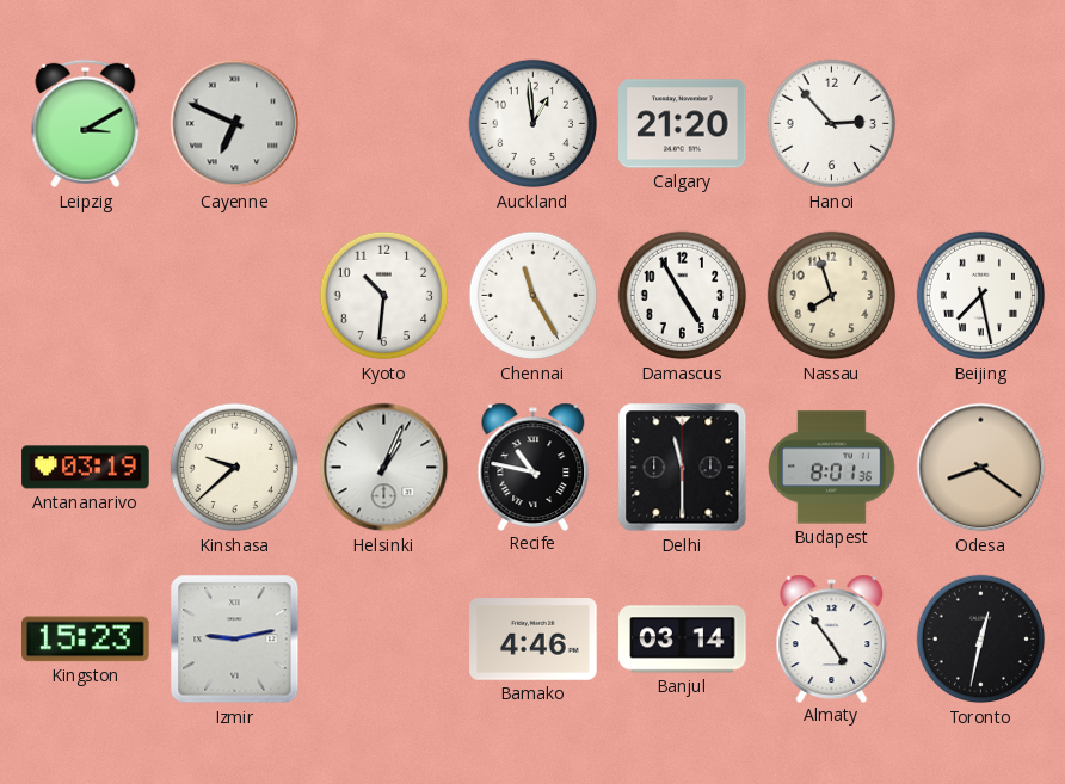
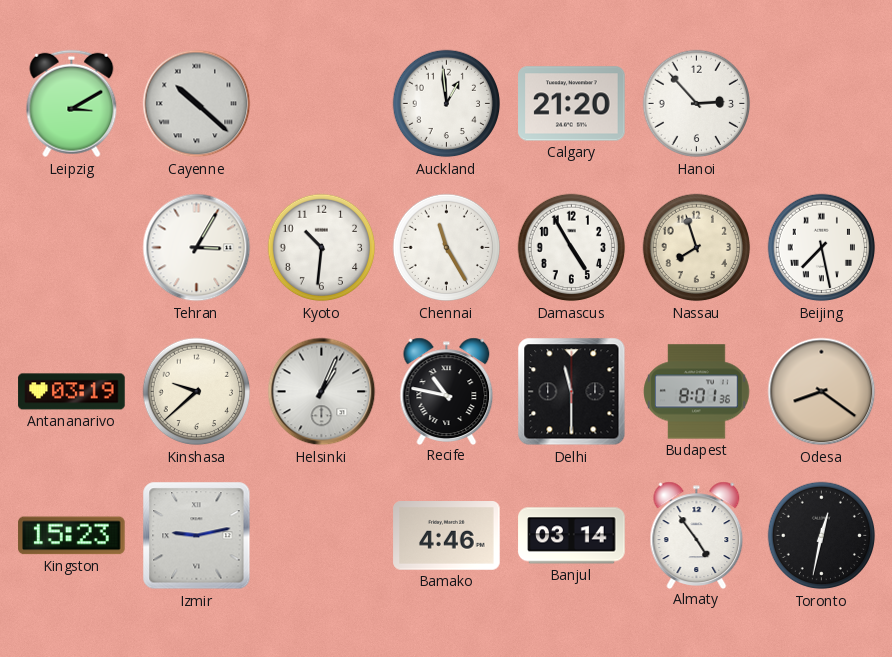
Cayenne: 6:49 -> 10:22
Tehran: none -> 3:05
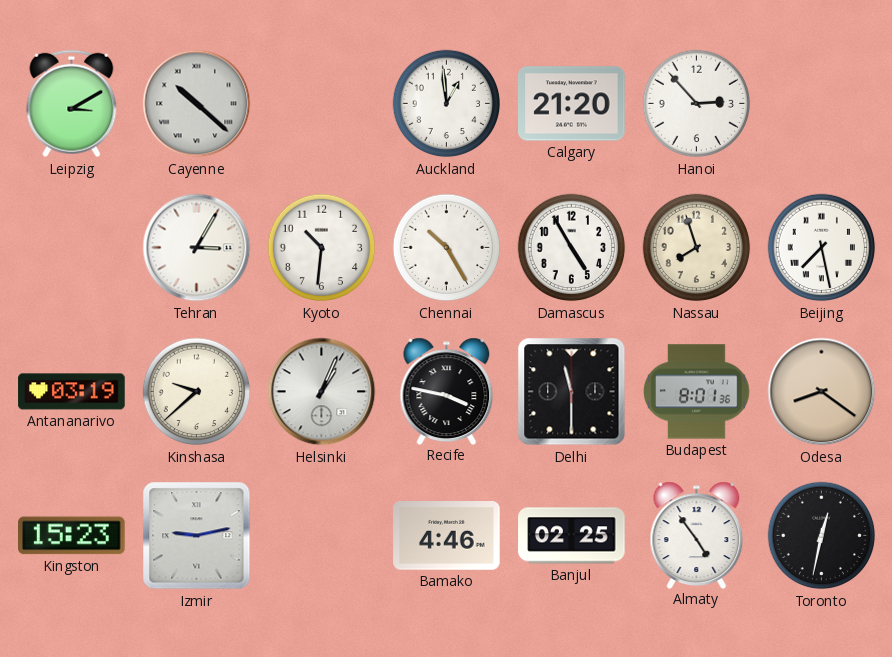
Chennai: 11:25 -> 10:25
Recife: 10:47 -> 3:47
Banjul: 03:14 -> 02:25
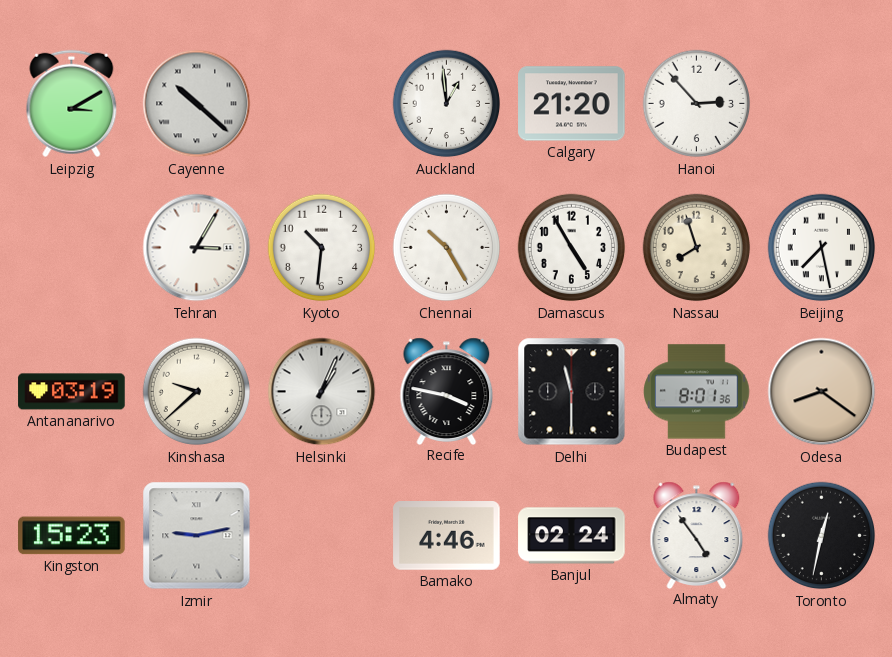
Banjul: 02:25 -> 02:24
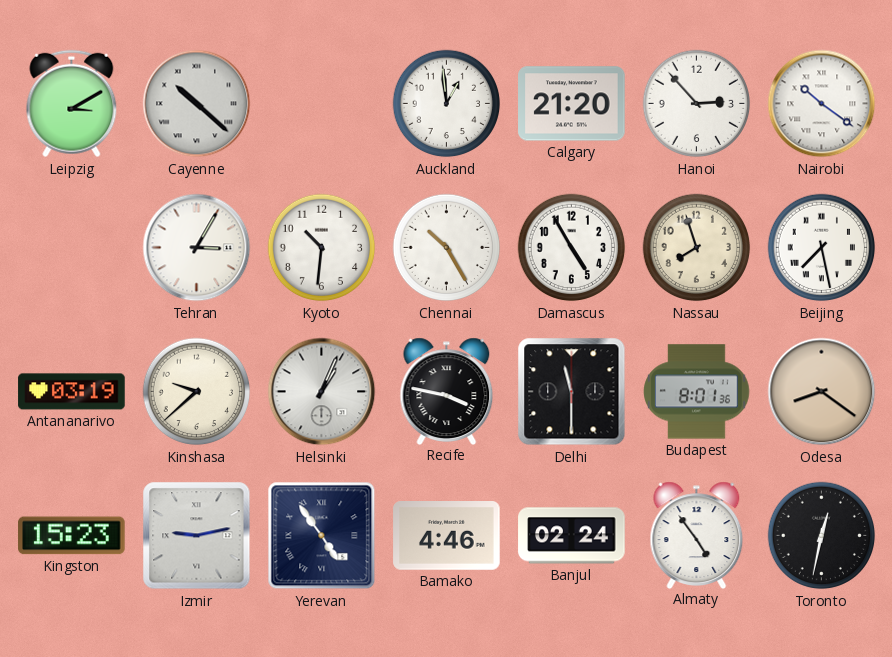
Nairobi: none -> 10:21
Yerevan: none -> 4:54
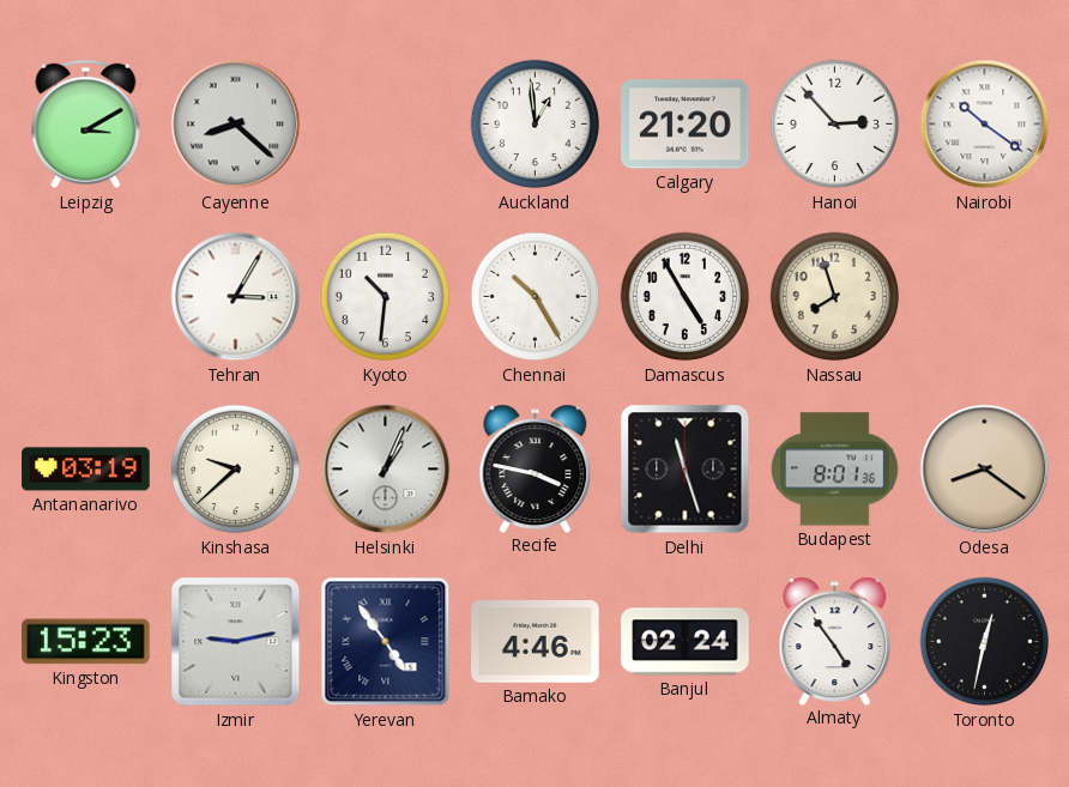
Cayenne: 10:22 -> 8:22
Beijing: 7:28 -> none
Delhi: 11:30 -> 11:27
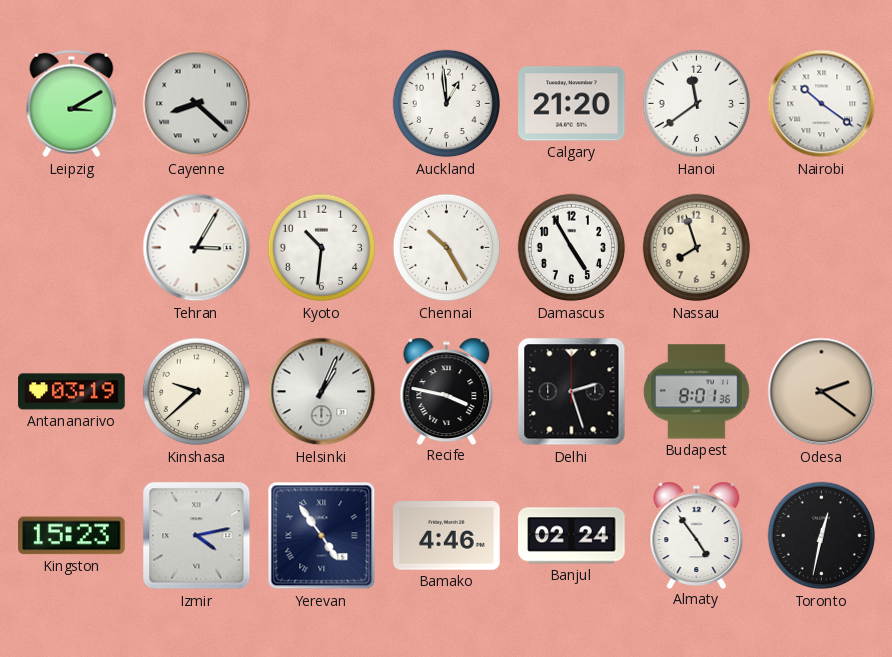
Hanoi: 2:53 -> 11:39
Delhi: 11:27 -> 2:27
Odesa: 8:21 -> 2:21
Izmir: 9:13 -> 4:13
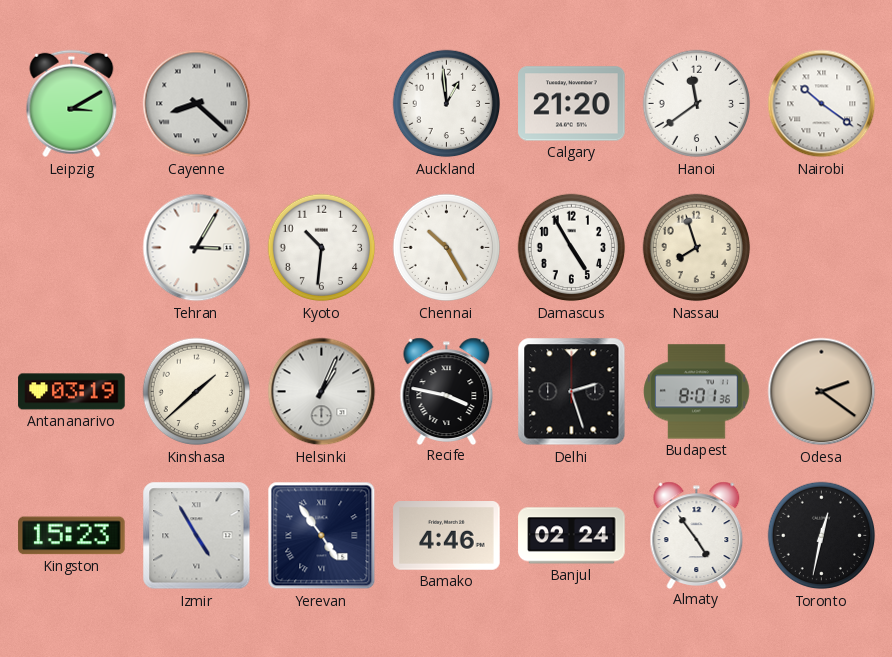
Kinshasa: 9:38 -> 1:38
Izmir: 4:13 -> 4:55
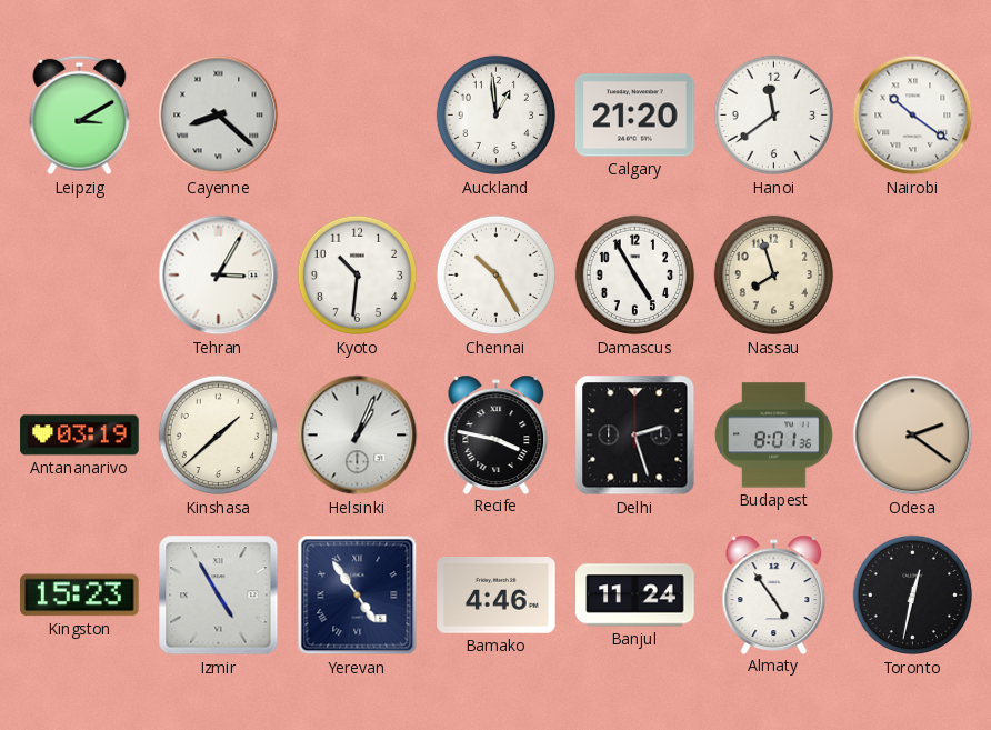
Banjul: 02:24 -> 11:24
